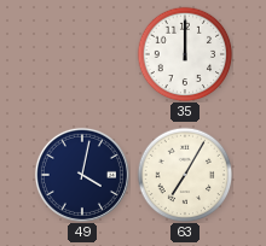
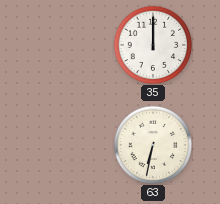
49: 4:02 -> none
63: 7:05 -> 6:32
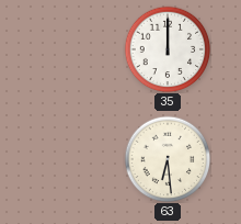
63: 6:32 -> 6:29
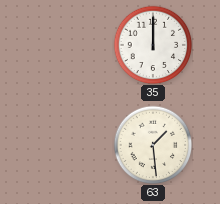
63: 6:29 -> 1:29
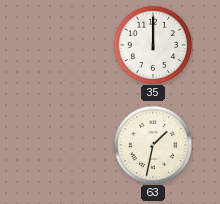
63: 1:29 -> 1:32
